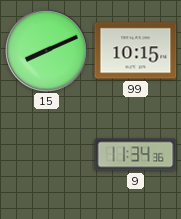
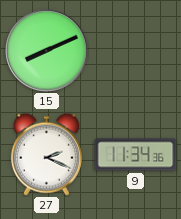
99: 10:15 -> none
27: none -> 2:19
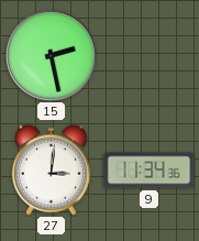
15: 8:11 -> 2:28
27: 2:19 -> 3:01
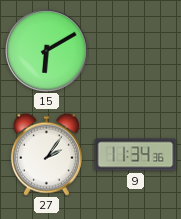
15: 2:28 -> 6:10
27: 3:01 -> 2:06
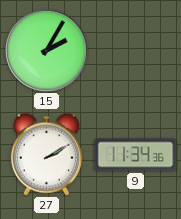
15: 6:10 -> 2:05
27: 2:06 -> 2:10
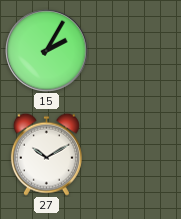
27: 2:10 -> 10:10
9: 11:34 -> none
